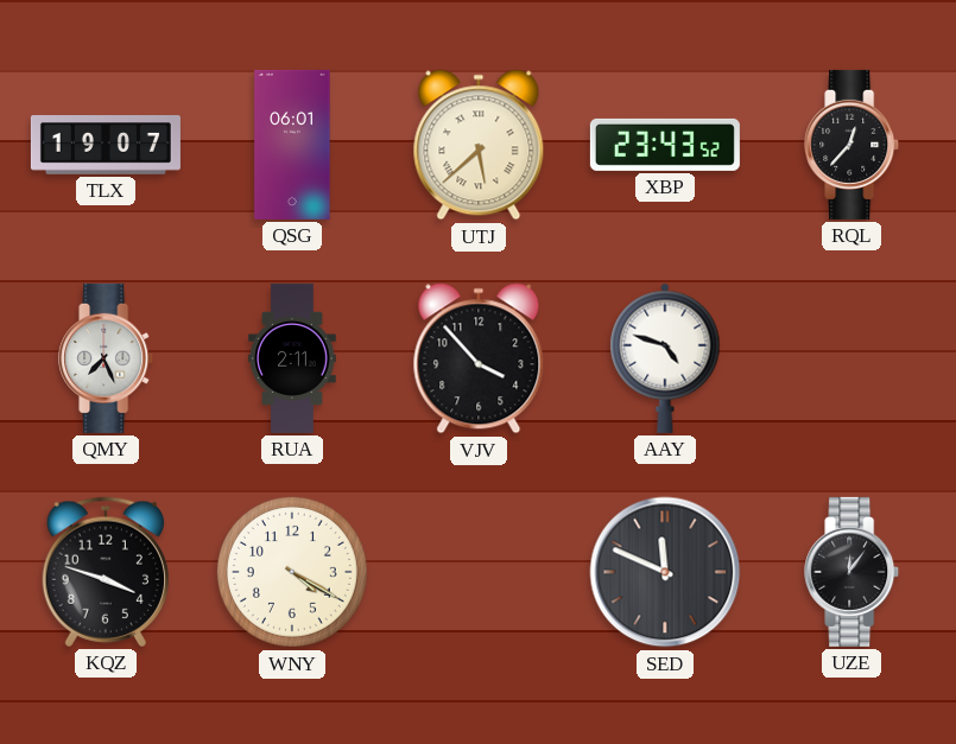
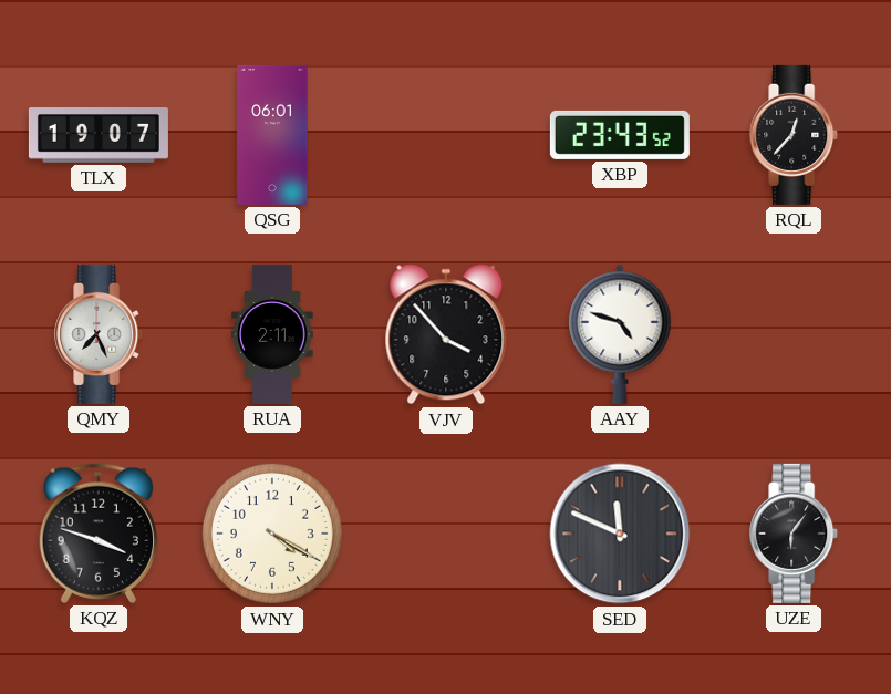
UTJ: 5:38 -> none
UZE: 12:06 -> 6:06
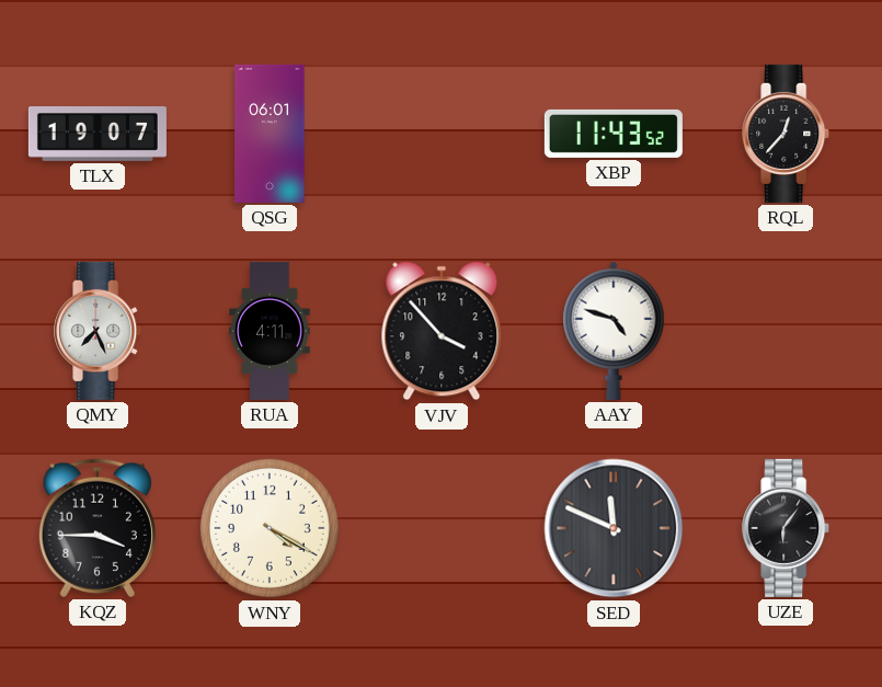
XBP: 23:43 -> 11:43
RUA: 2:11 -> 4:11
KQZ: 3:48 -> 3:45
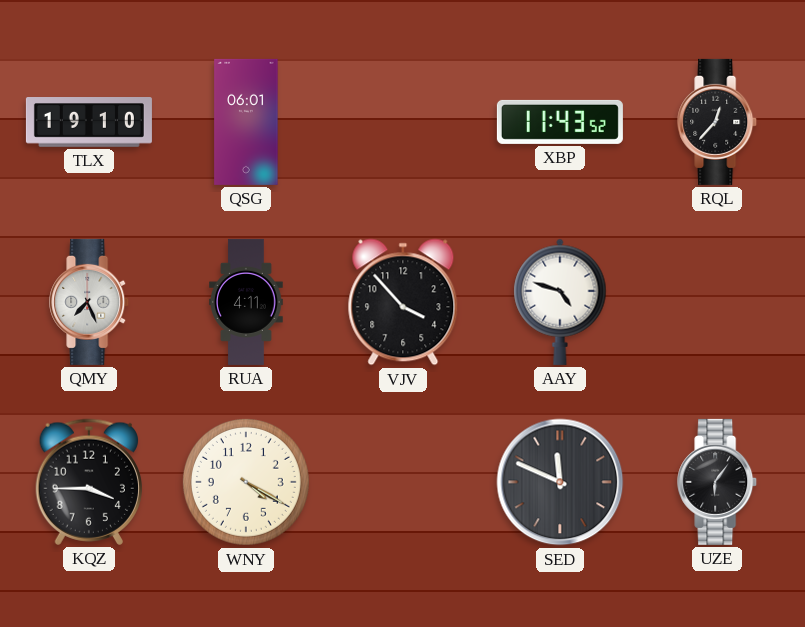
TLX: 19:07 -> 19:10
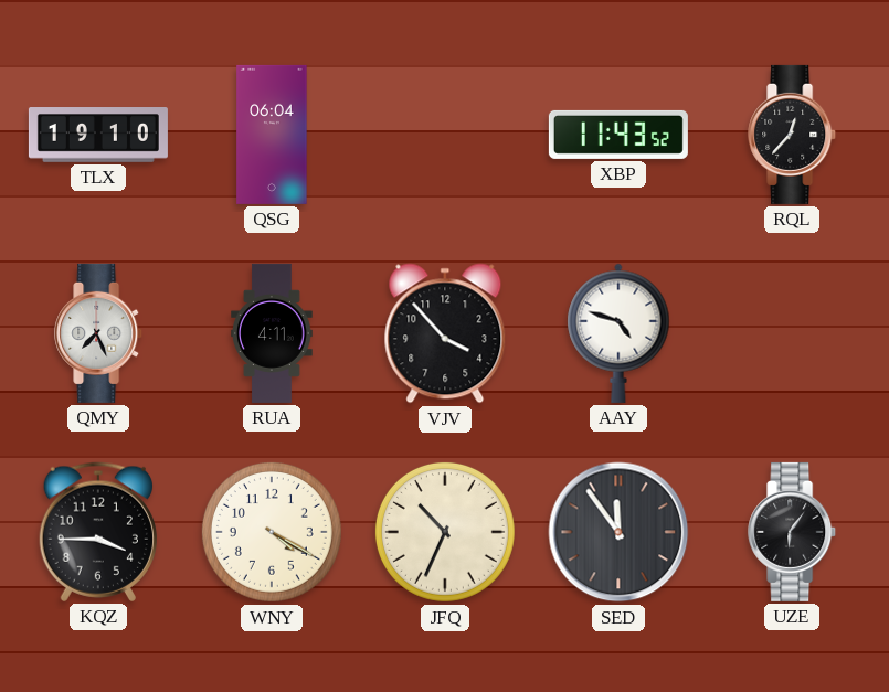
QSG: 06:01 -> 06:04
JFQ: none -> 10:34
SED: 11:49 -> 11:54
